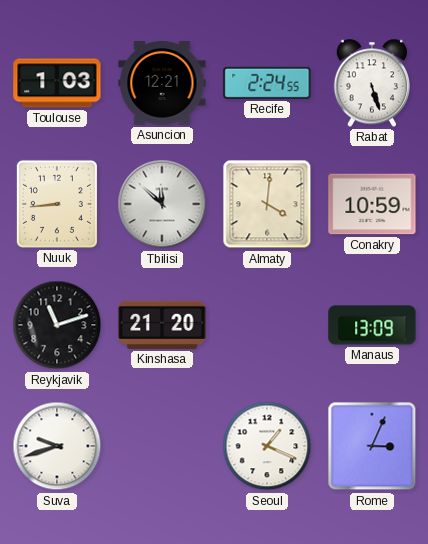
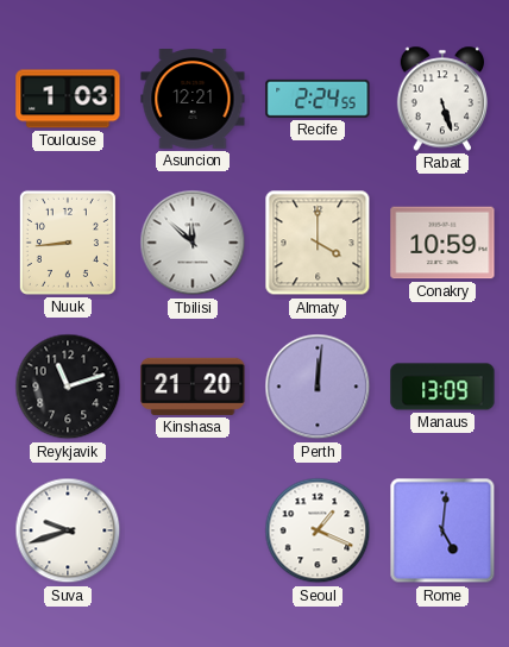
Almaty: 4:01 -> 4:00
Perth: none -> 12:01
Rome: 3:04 -> 5:01
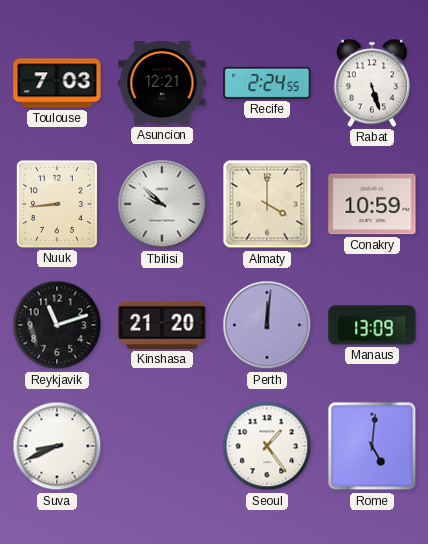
Toulouse: 1:03 -> 7:03
Tbilisi: 11:52 -> 9:52
Suva: 9:42 -> 8:41
Seoul: 1:19 -> 1:24
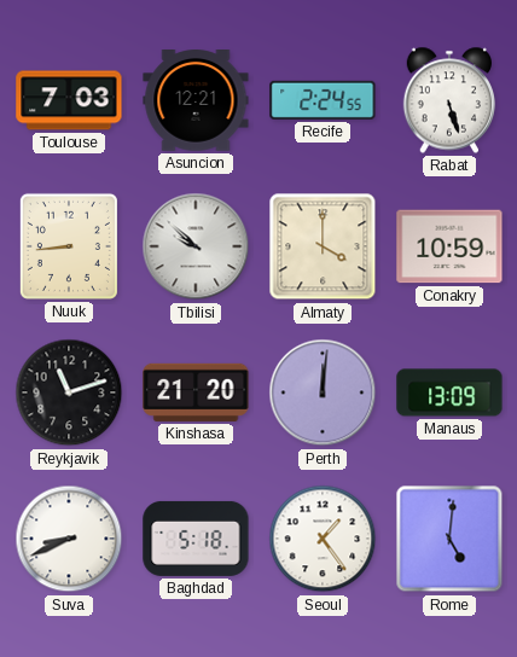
Baghdad: none -> 5:18
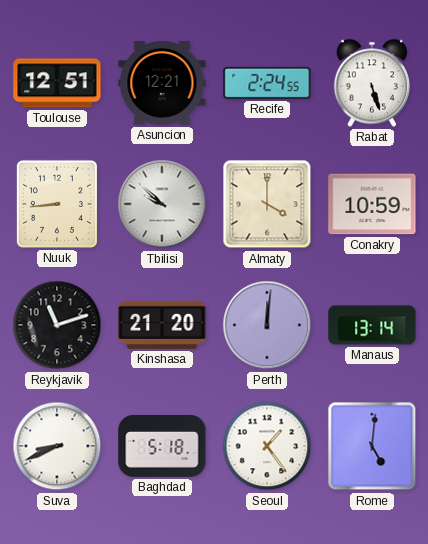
Toulouse: 7:03 -> 12:51
Manaus: 13:09 -> 13:14
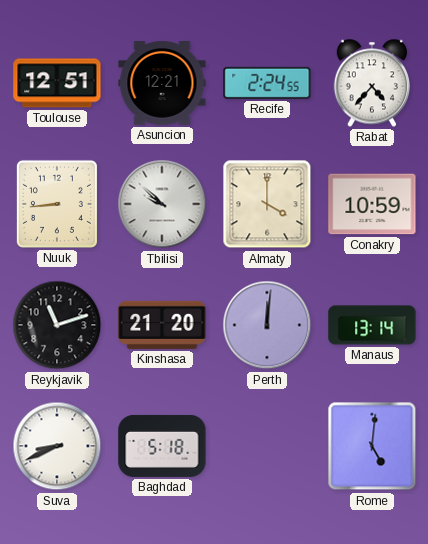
Rabat: 5:27 -> 4:37
Seoul: 1:24 -> none
